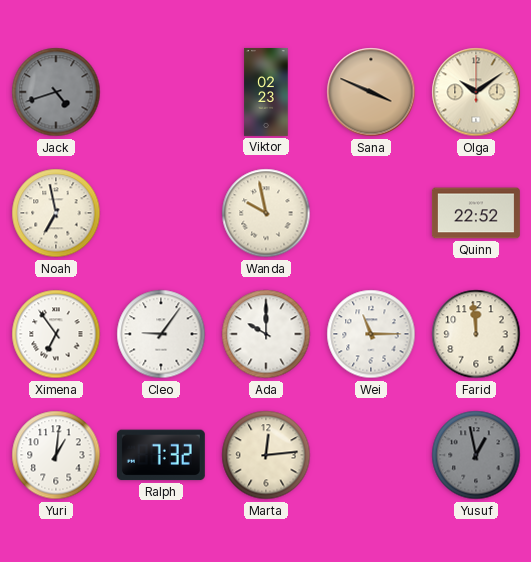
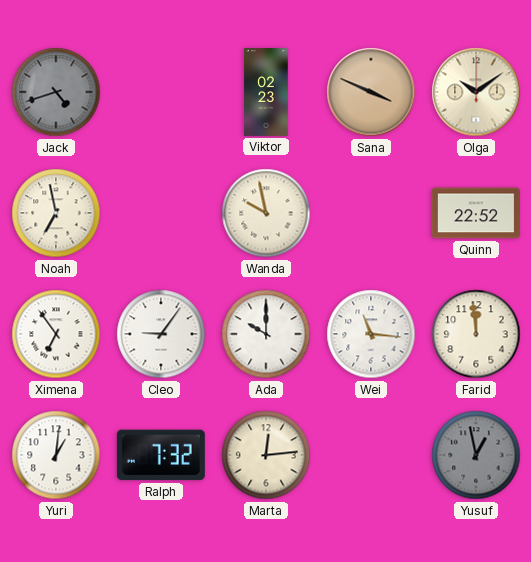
Wei: 11:15 -> 11:16
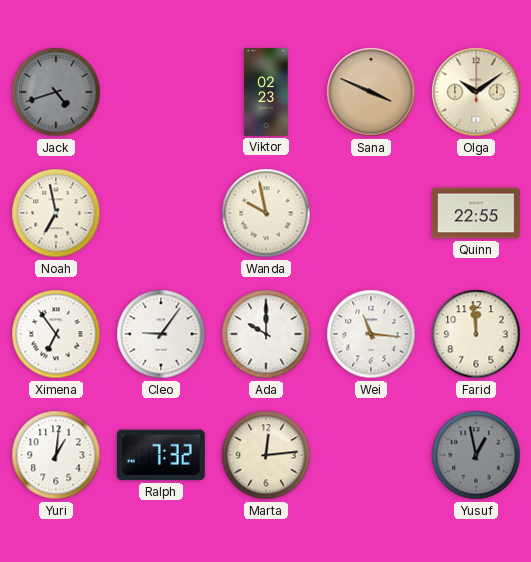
Quinn: 22:52 -> 22:55
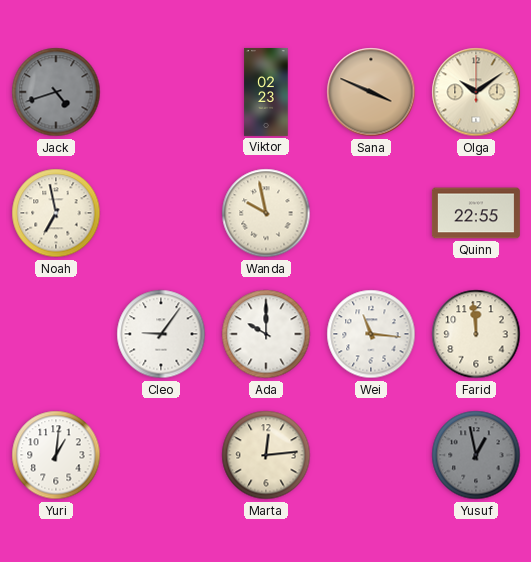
Ximena: 6:54 -> none
Ralph: 7:32 -> none
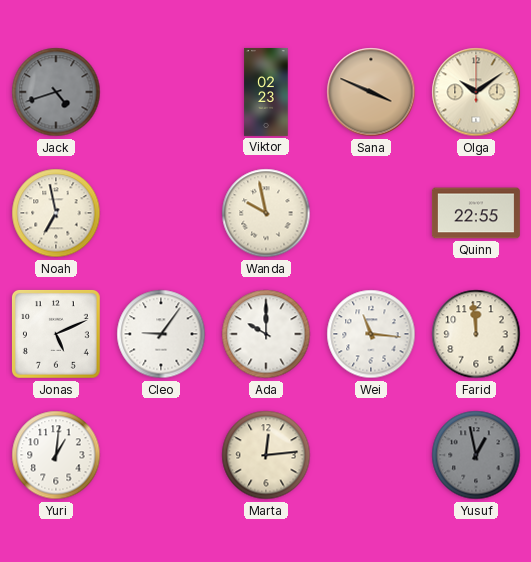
Jonas: none -> 5:11
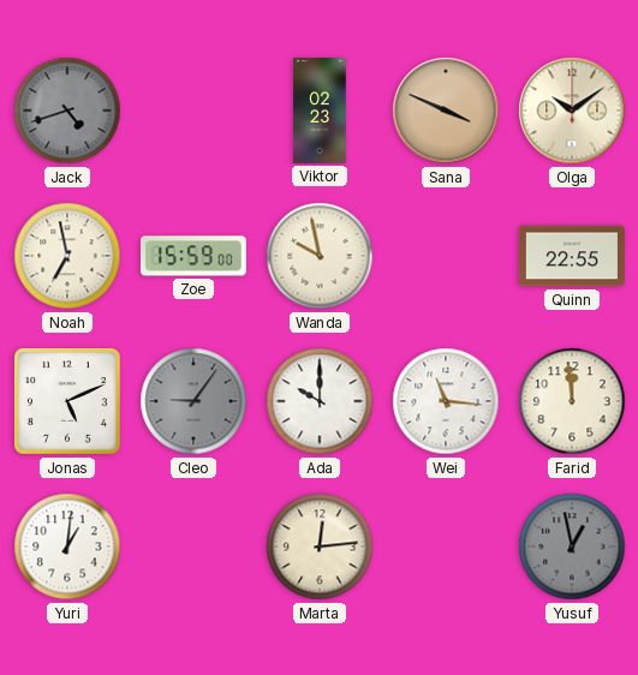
Zoe: none -> 15:59
Cleo dial: white -> grey
